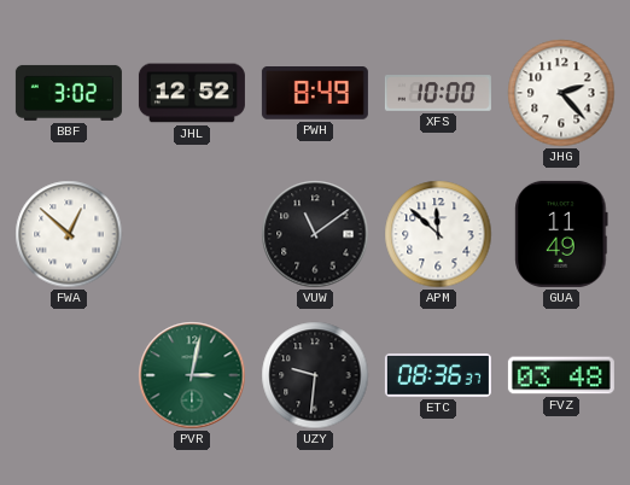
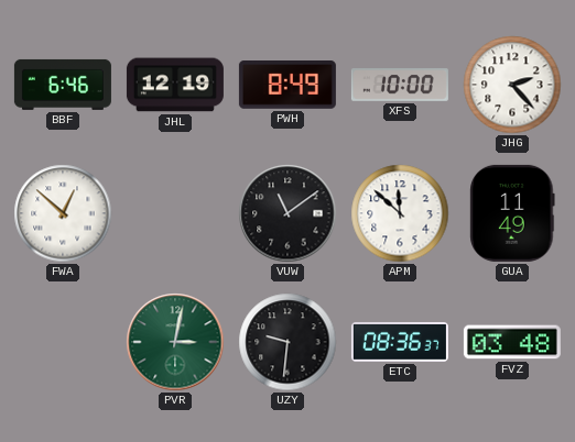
BBF: 3:02 -> 6:46
JHL: 12:52 -> 12:19
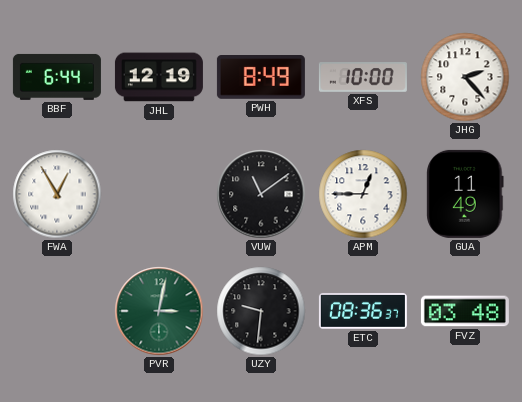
BBF: 6:46 -> 6:44
FWA: 12:52 -> 12:55
APM: 11:52 -> 12:45
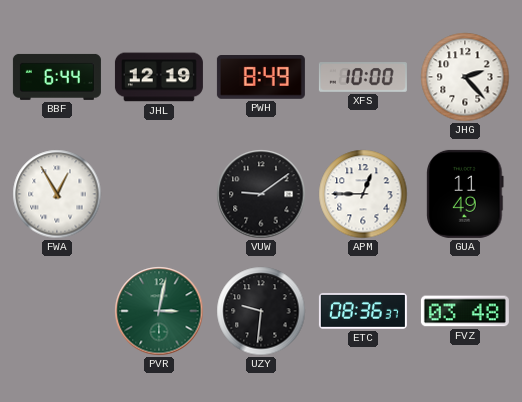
VUW: 11:09 -> 9:09
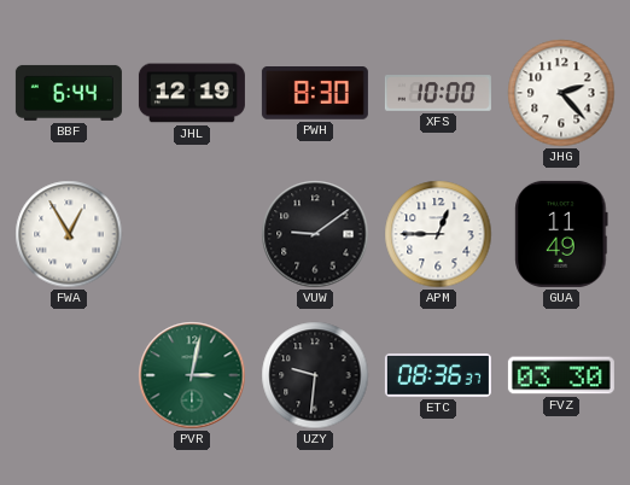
PWH: 8:49 -> 8:30
FVZ: 03:48 -> 03:30
